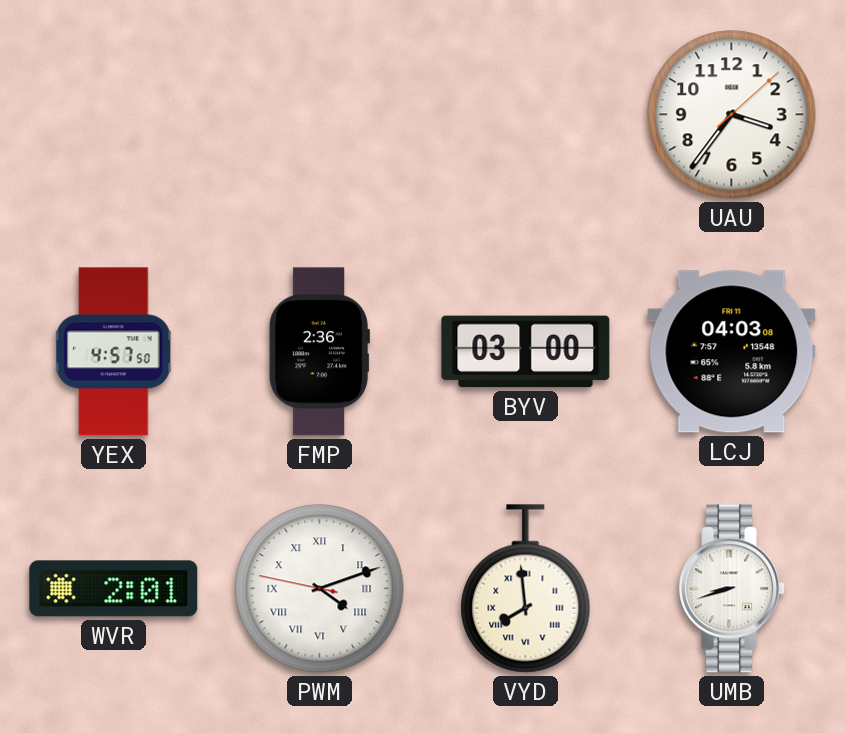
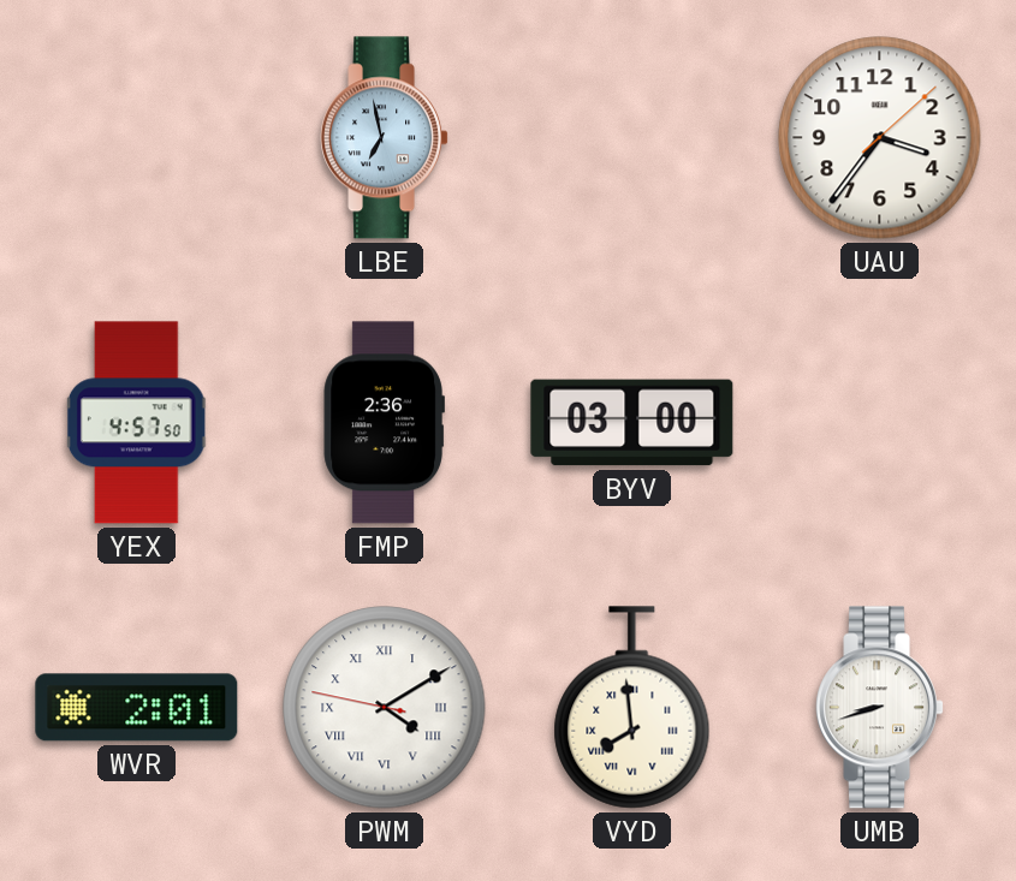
LBE: none -> 6:58
LCJ: 04:03 -> none
PWM: 4:11 -> 4:09
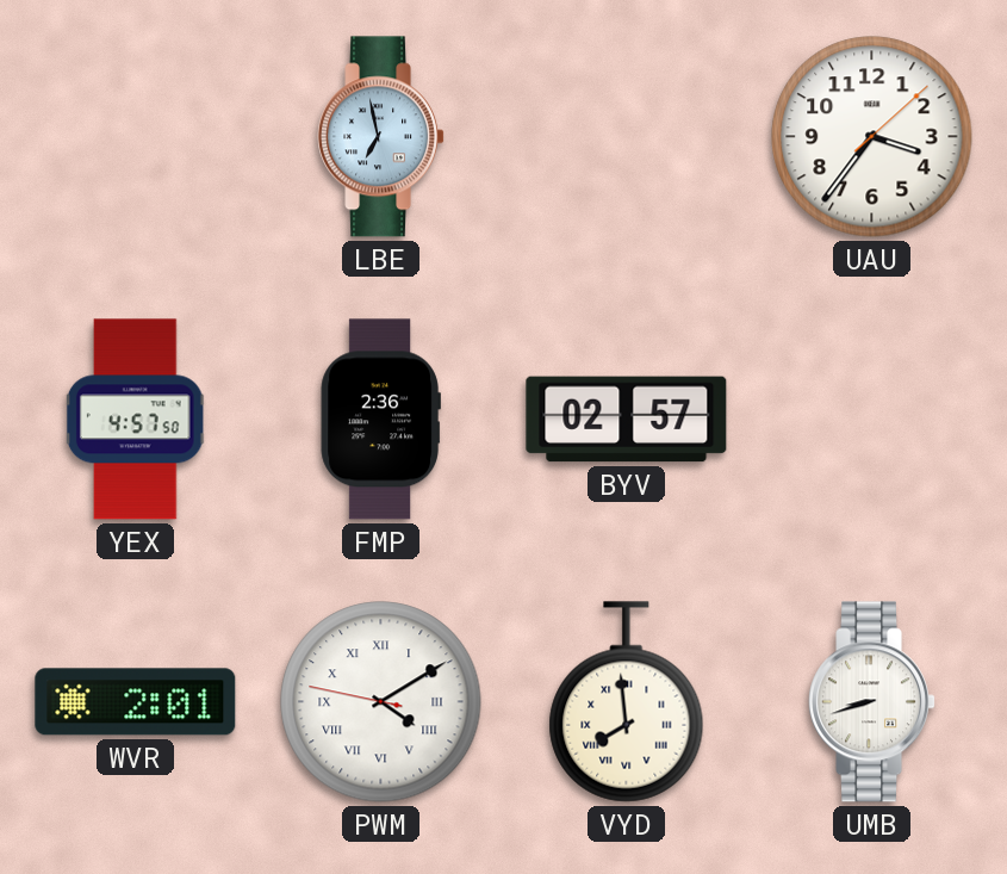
BYV: 03:00 -> 02:57
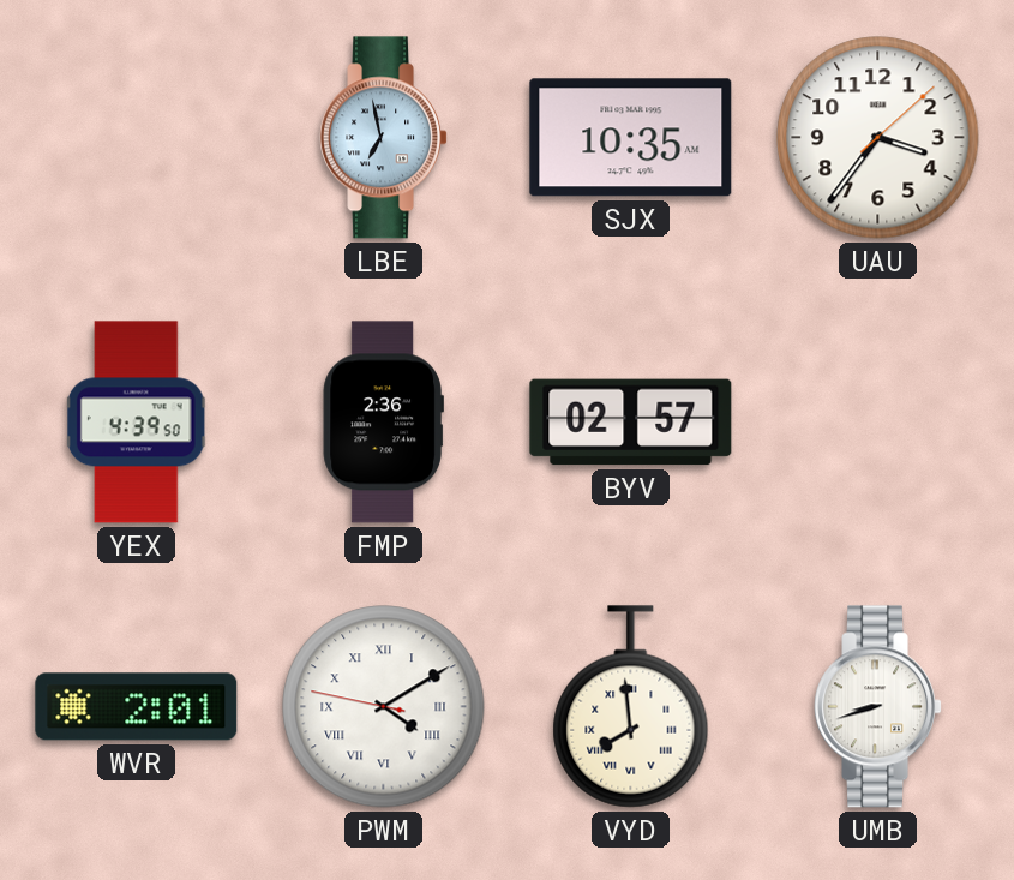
SJX: none -> 10:35
YEX: 4:57 -> 4:39
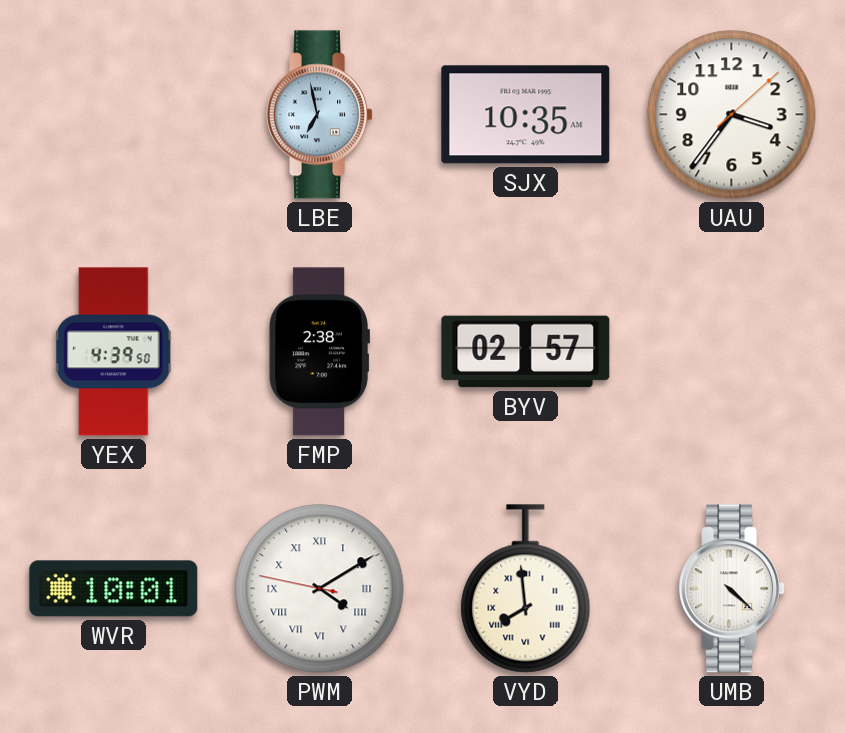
FMP: 2:36 -> 2:38
WVR: 2:01 -> 10:01
UMB: 8:42 -> 4:22
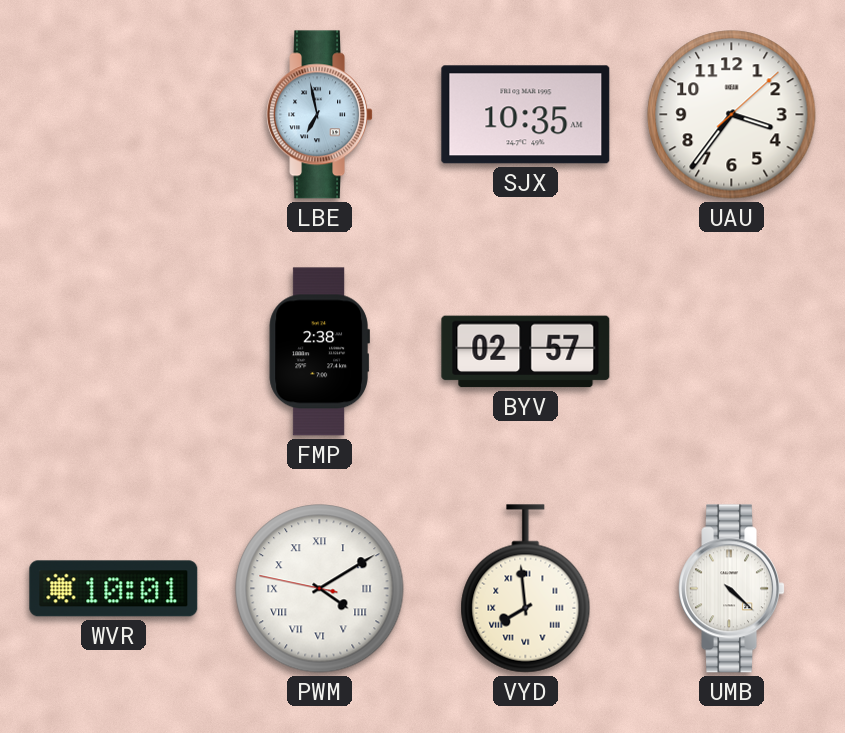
YEX: 4:39 -> none
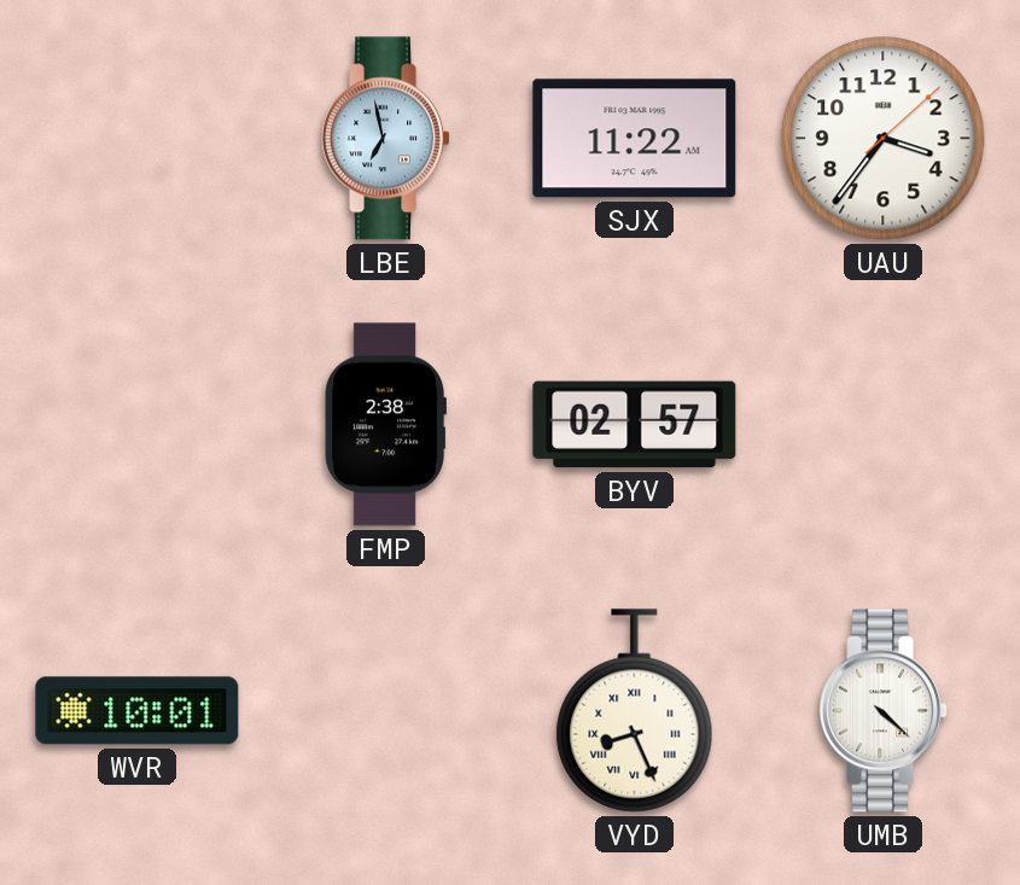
SJX: 10:35 -> 11:22
PWM: 4:09 -> none
VYD: 7:59 -> 8:26
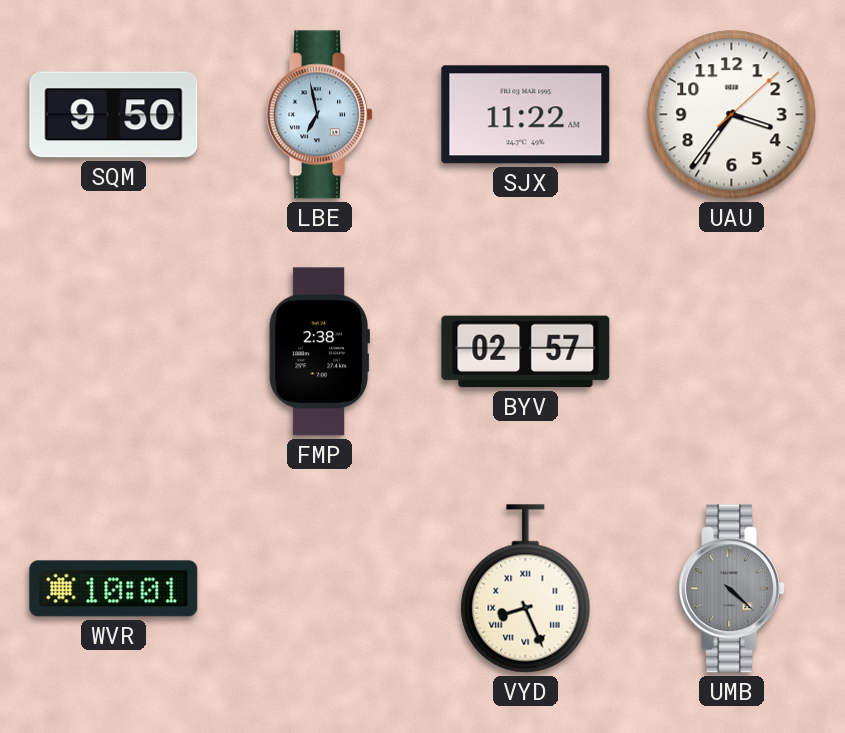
SQM: none -> 9:50
UMB dial: white -> grey
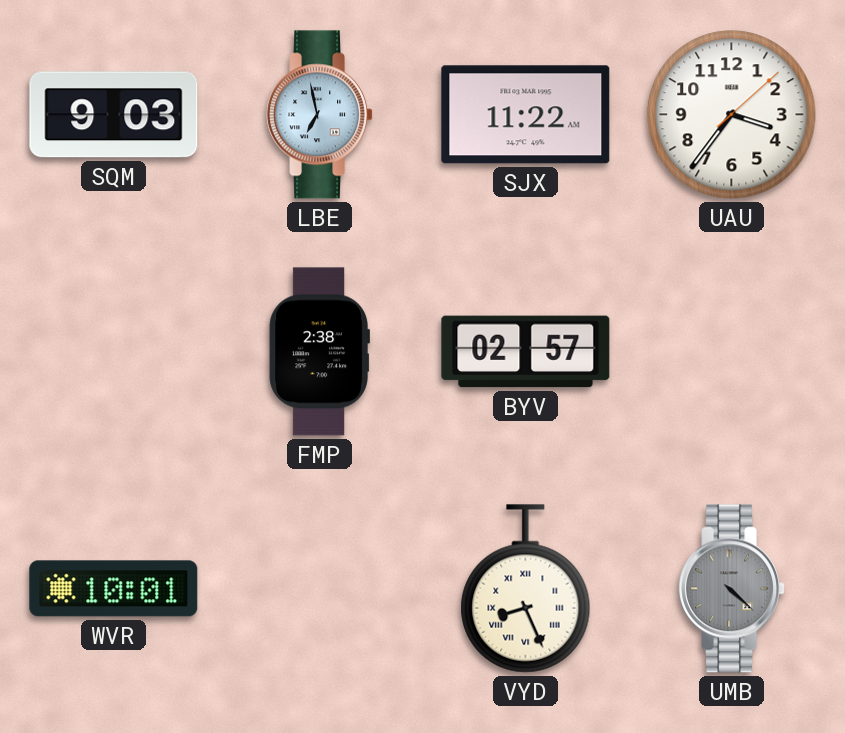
SQM: 9:50 -> 9:03
